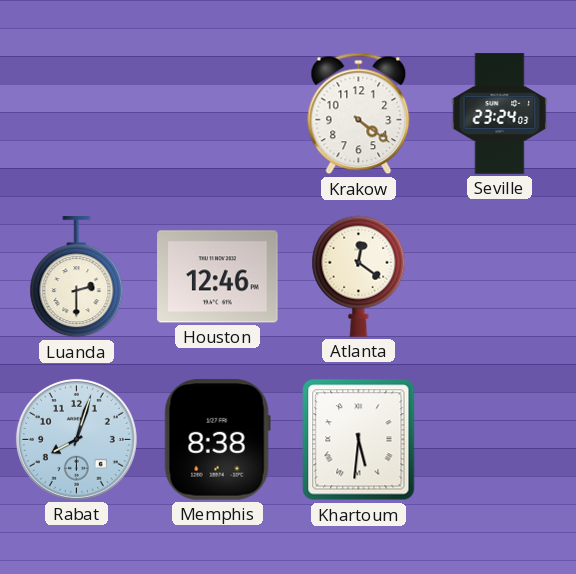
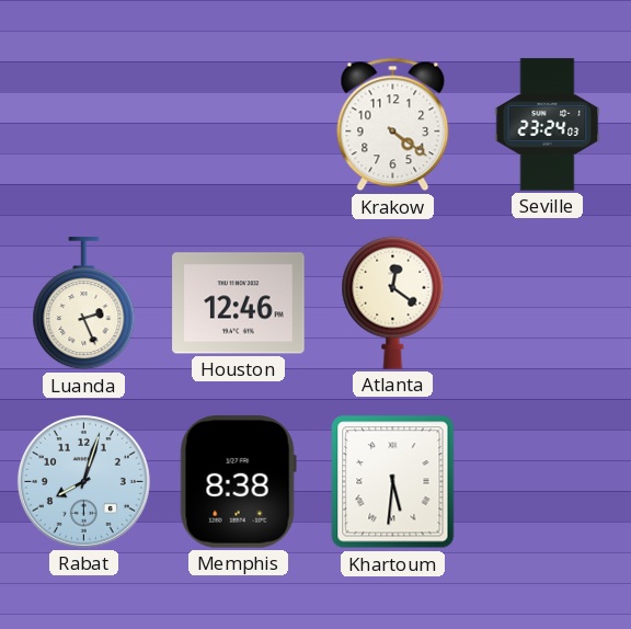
Luanda: 2:30 -> 2:26
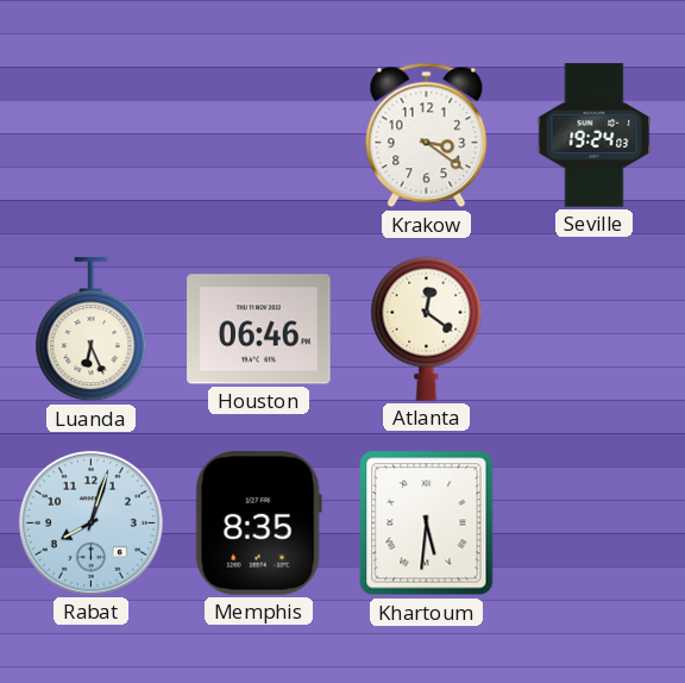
Krakow: 4:21 -> 3:21
Seville: 23:24 -> 19:24
Luanda: 2:26 -> 6:26
Houston: 12:46 -> 06:46
Memphis: 8:38 -> 8:35
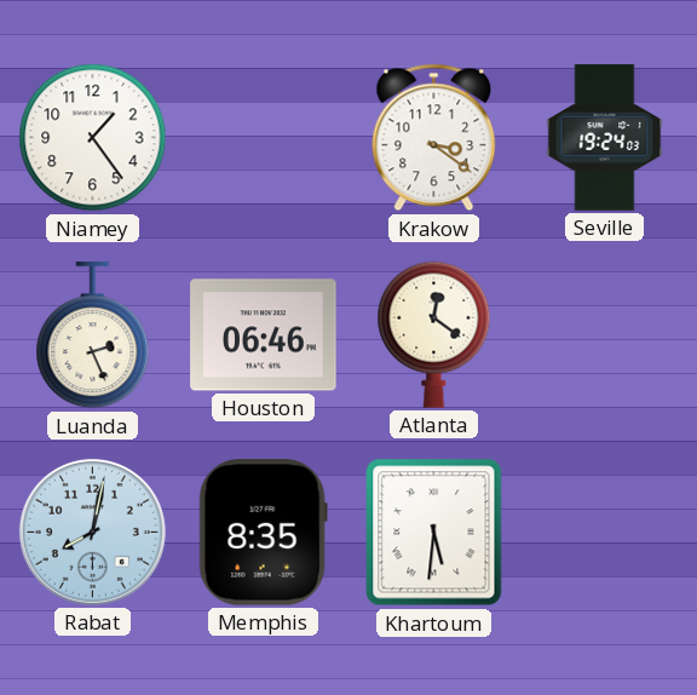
Niamey: none -> 1:24
Luanda: 6:26 -> 2:26
Rabat: 8:03 -> 8:02
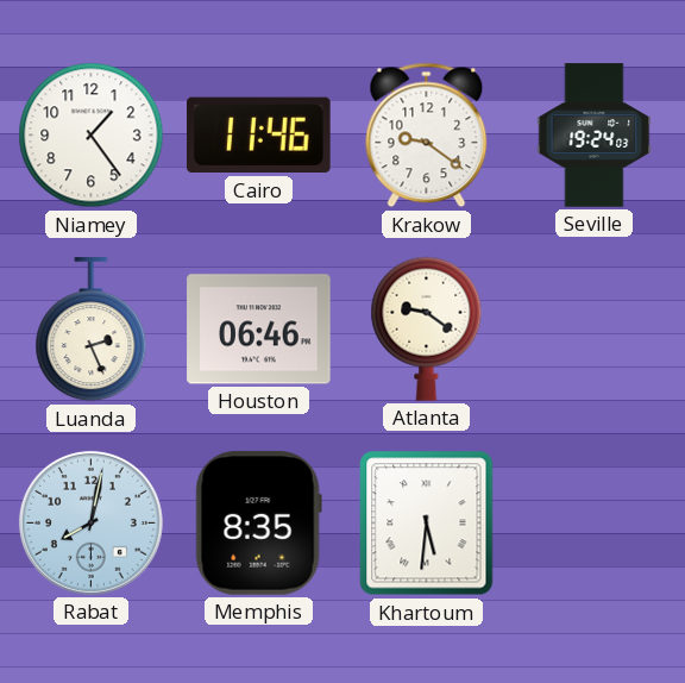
Cairo: none -> 11:46
Krakow: 3:21 -> 9:21
Atlanta: 12:21 -> 9:21
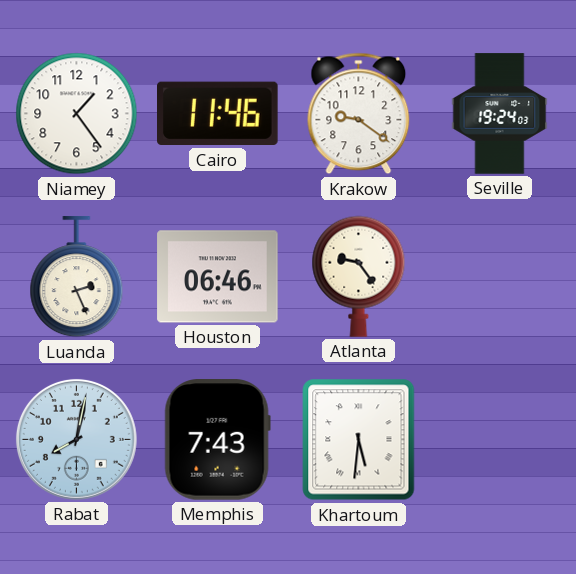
Atlanta: 9:21 -> 9:24
Memphis: 8:35 -> 7:43
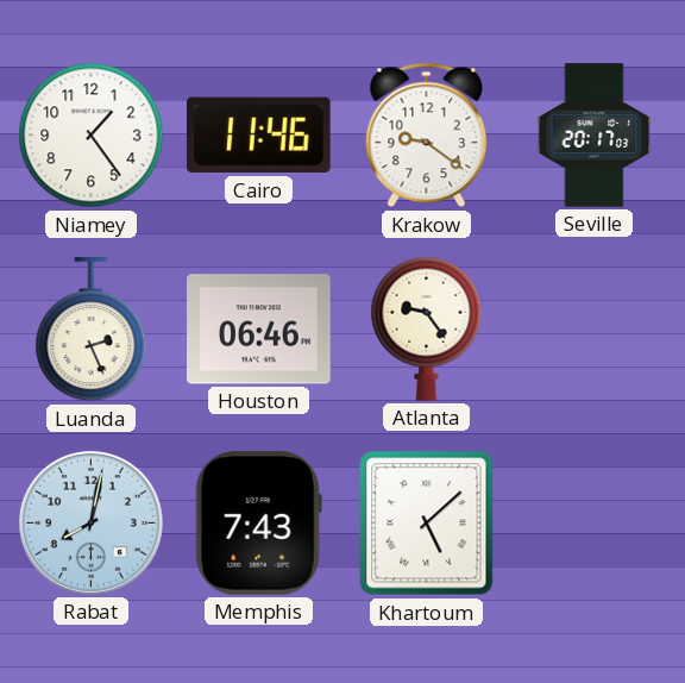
Seville: 19:24 -> 20:17
Khartoum: 5:31 -> 5:08
